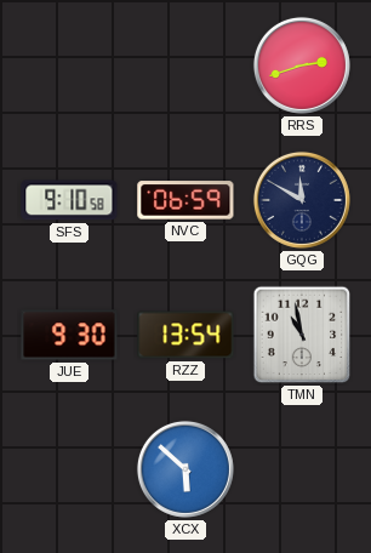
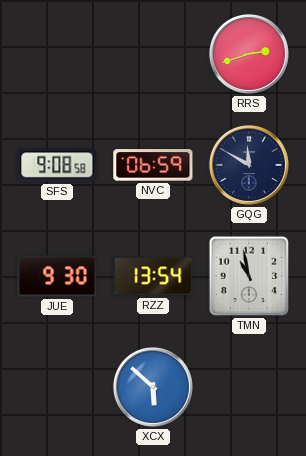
SFS: 9:10 -> 9:08
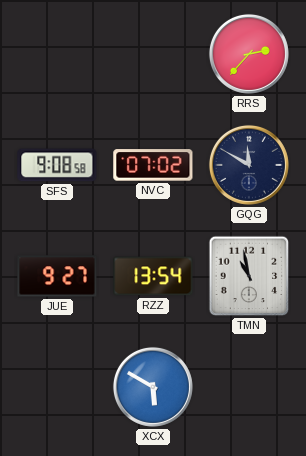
RRS: 2:42 -> 2:37
NVC: 06:59 -> 07:02
JUE: 9:30 -> 9:27
XCX: 5:52 -> 5:50
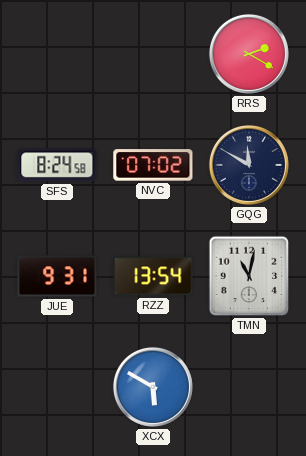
RRS: 2:37 -> 2:20
SFS: 9:08 -> 8:24
JUE: 9:27 -> 9:31
TMN: 10:58 -> 11:02
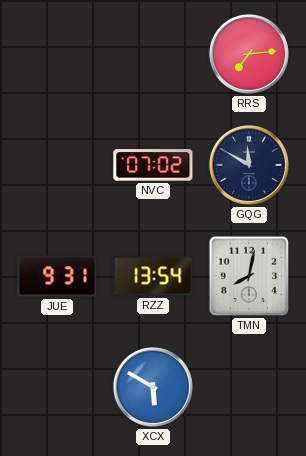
RRS: 2:20 -> 7:14
SFS: 8:24 -> none
TMN: 11:02 -> 8:02
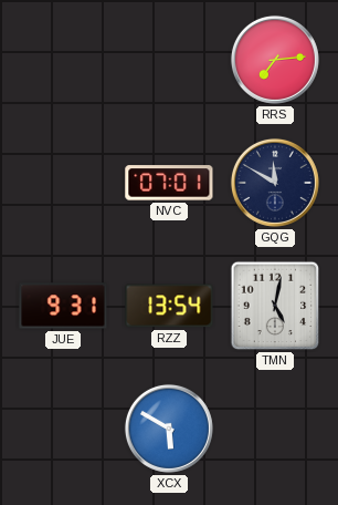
NVC: 07:02 -> 07:01
TMN: 8:02 -> 5:02
